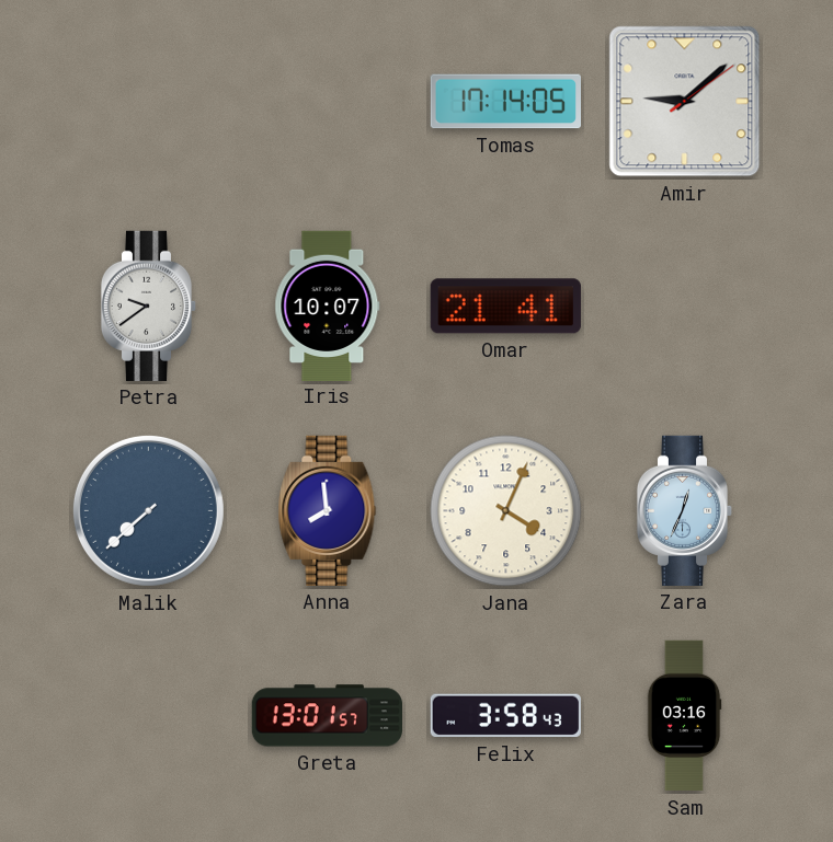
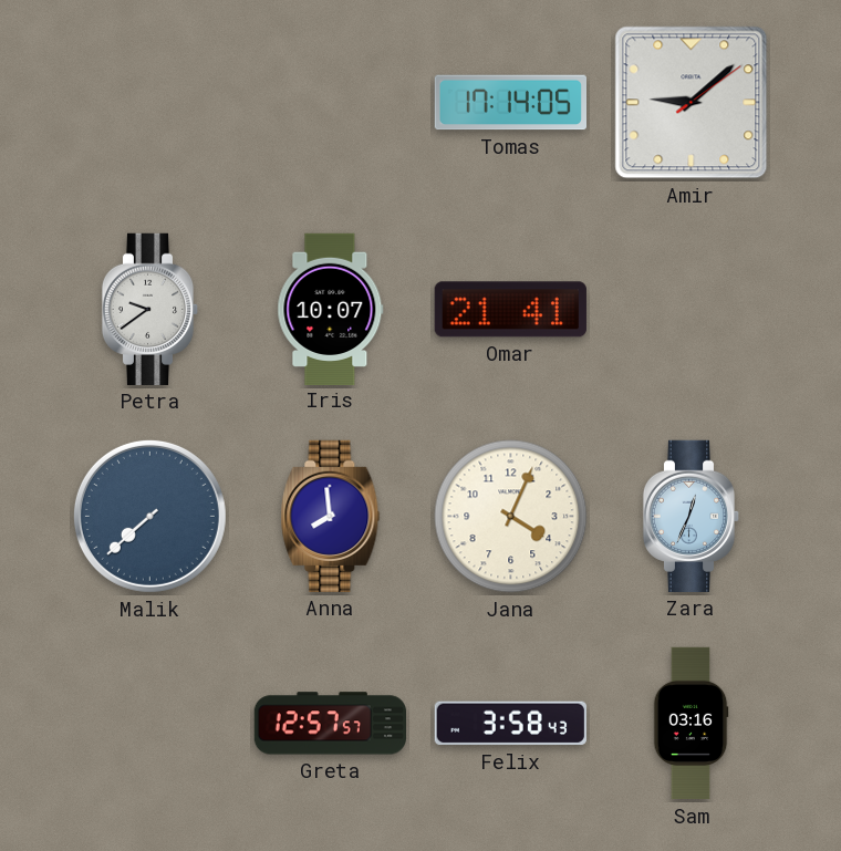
Greta: 13:01 -> 12:57
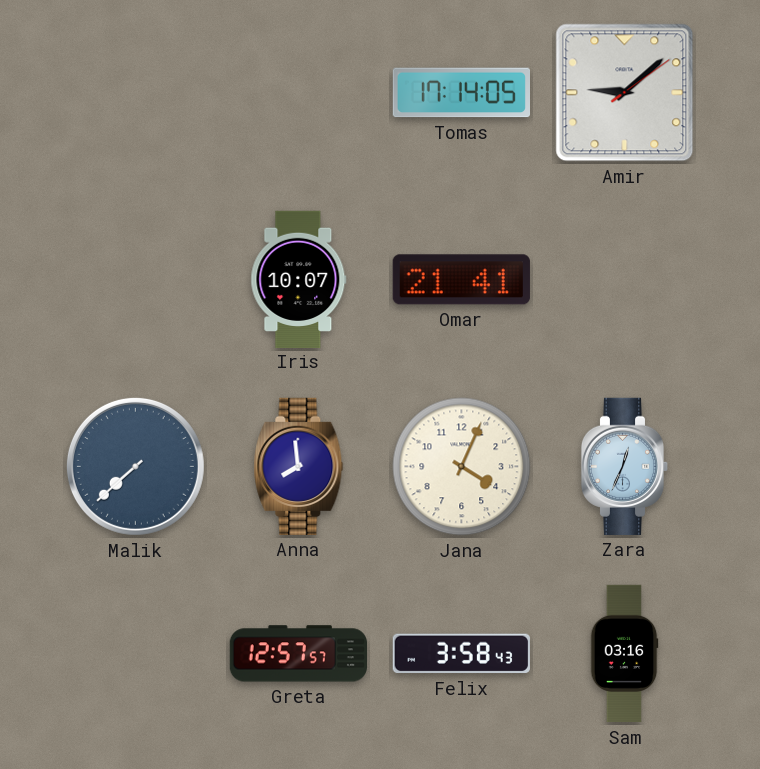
Petra: 9:39 -> none
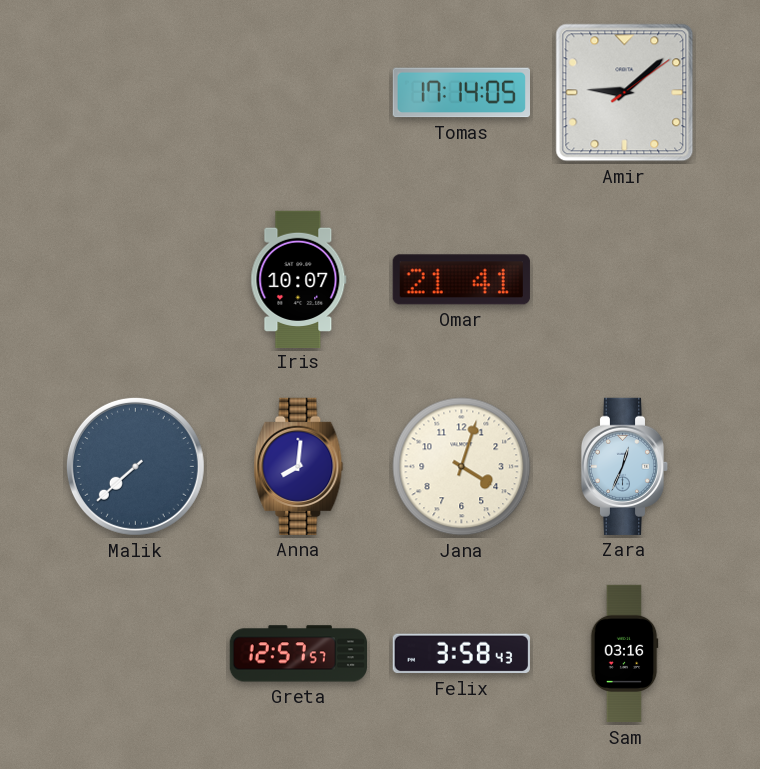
Anna: 7:59 -> 8:01
Jana: 4:04 -> 4:03
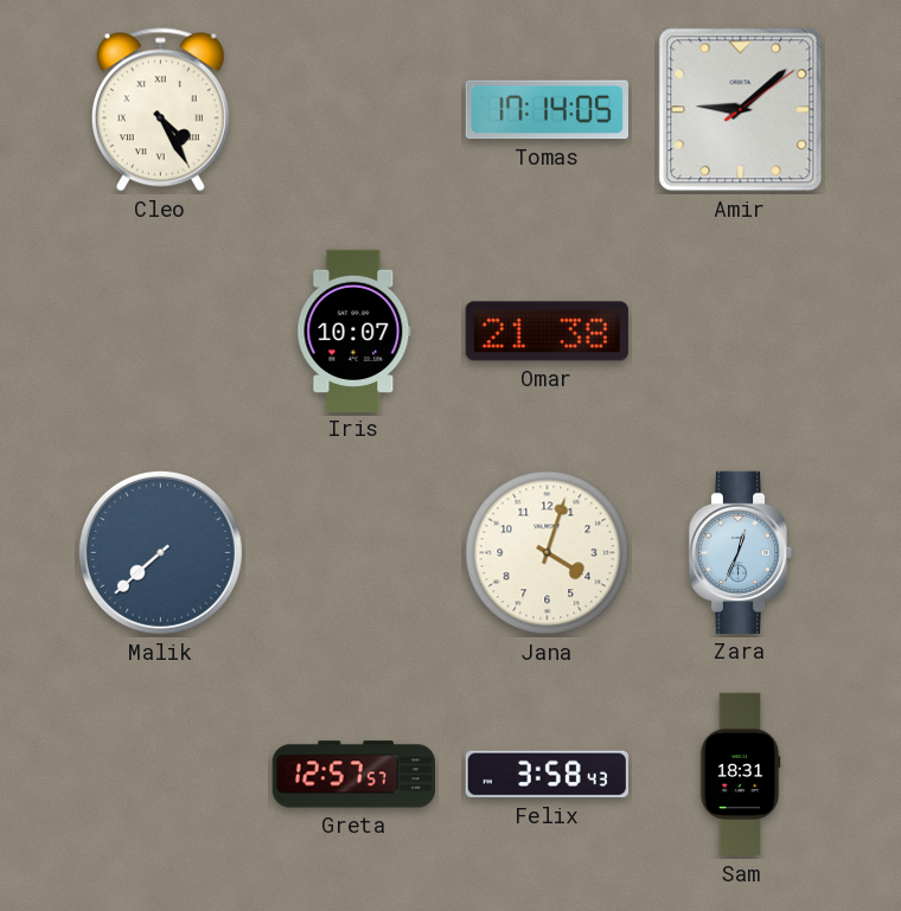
Cleo: none -> 4:25
Omar: 21:41 -> 21:38
Anna: 8:01 -> none
Sam: 03:16 -> 18:31
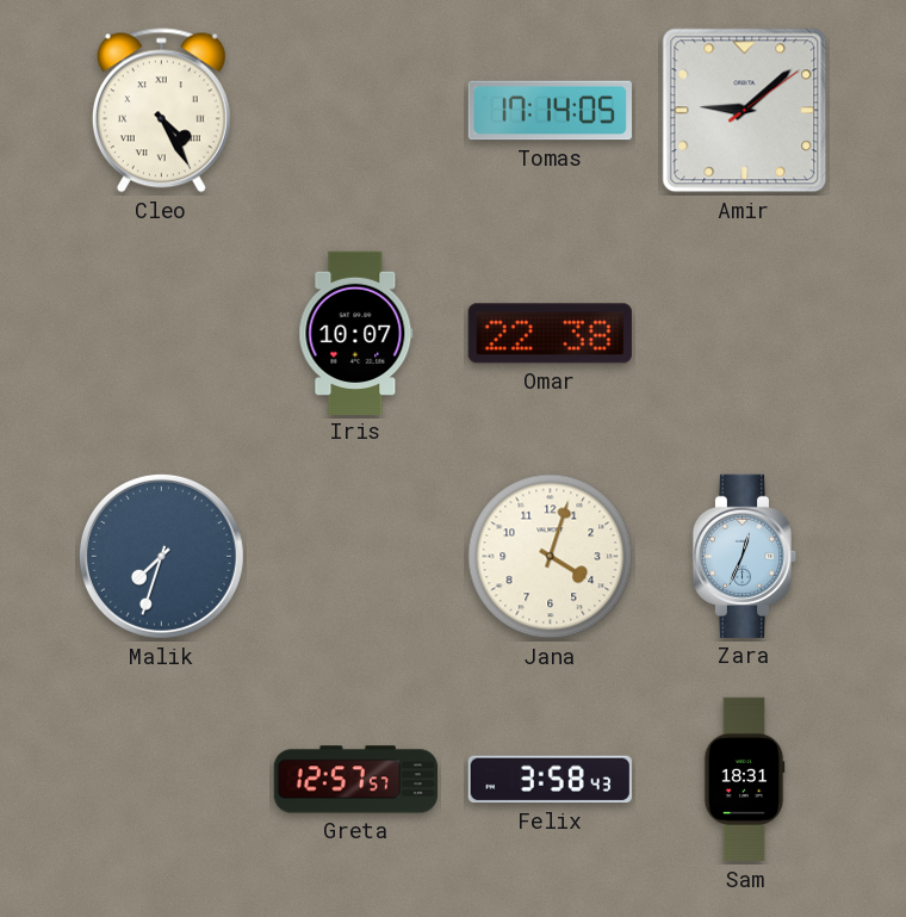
Omar: 21:38 -> 22:38
Malik: 7:38 -> 7:33
